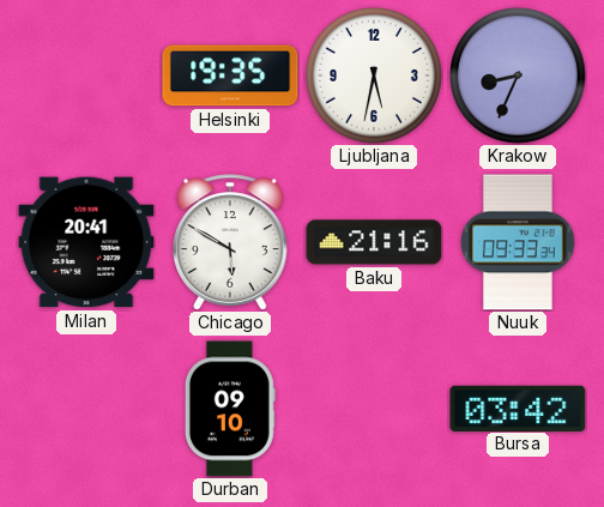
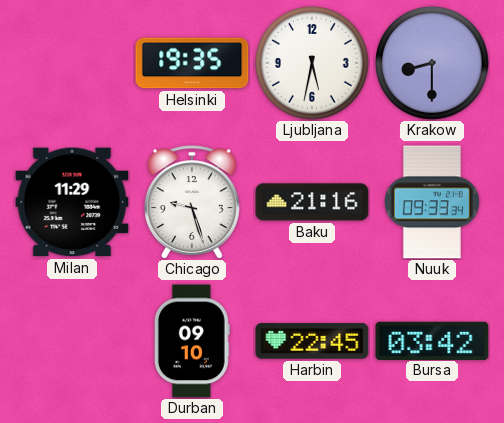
Krakow: 8:34 -> 8:30
Milan: 20:41 -> 11:29
Chicago: 5:50 -> 9:27
Harbin: none -> 22:45
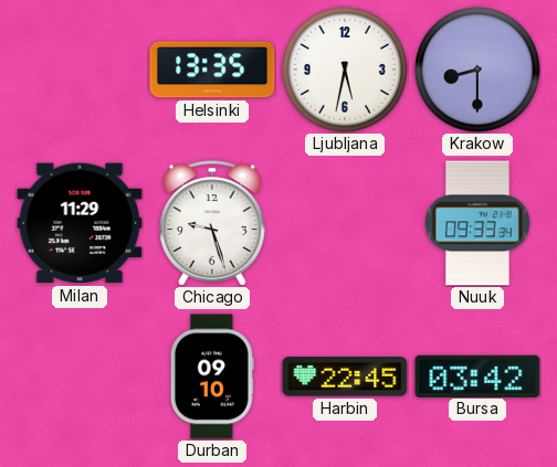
Helsinki: 19:35 -> 13:35
Baku: 21:16 -> none
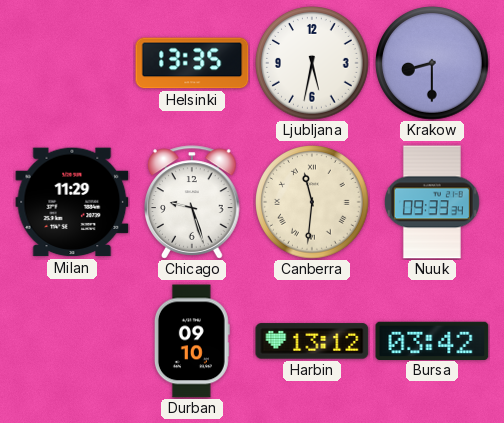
Canberra: none -> 11:31
Harbin: 22:45 -> 13:12
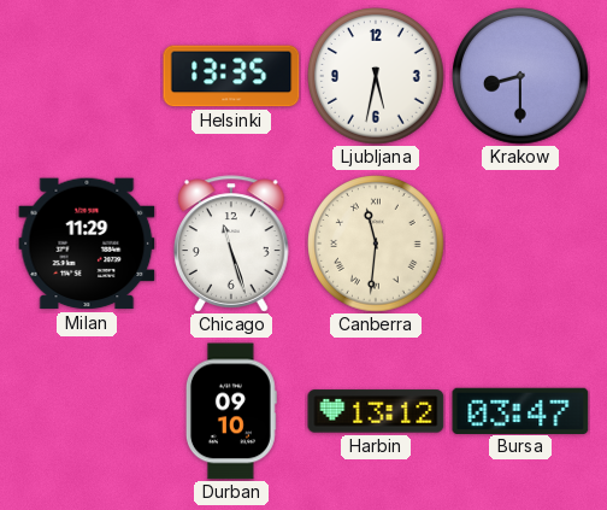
Chicago: 9:27 -> 11:27
Nuuk: 09:33 -> none
Bursa: 03:42 -> 03:47
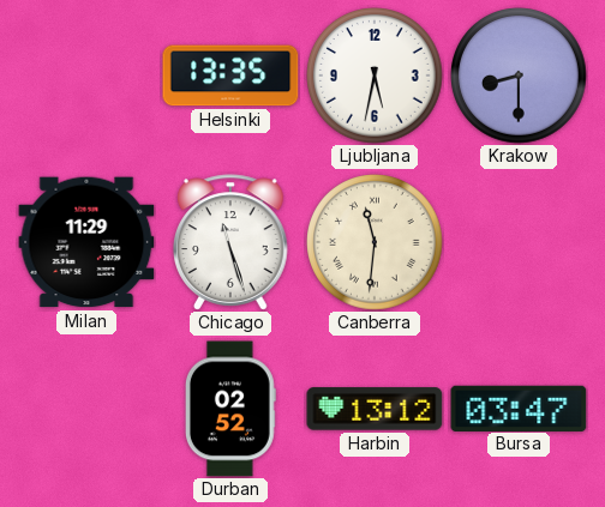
Durban: 09:10 -> 02:52
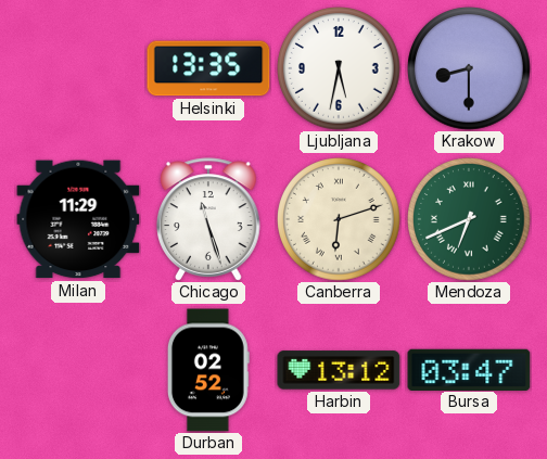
Canberra: 11:31 -> 6:12
Mendoza: none -> 6:41
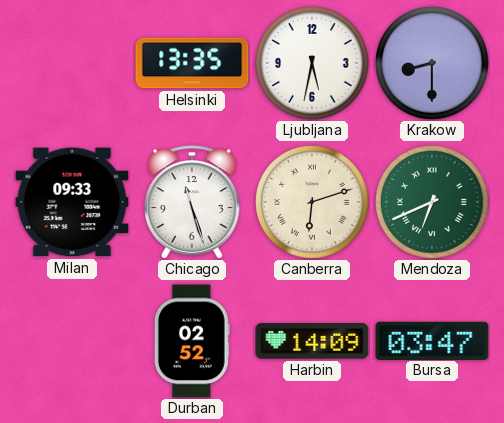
Milan: 11:29 -> 09:33
Harbin: 13:12 -> 14:09
